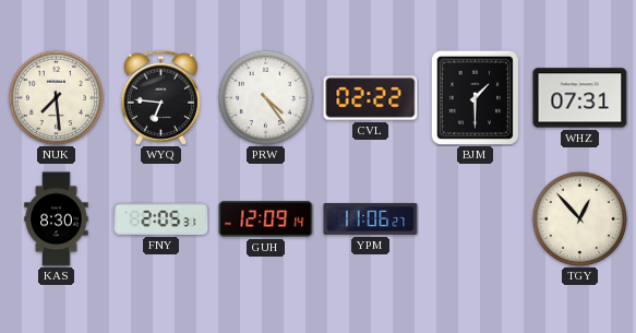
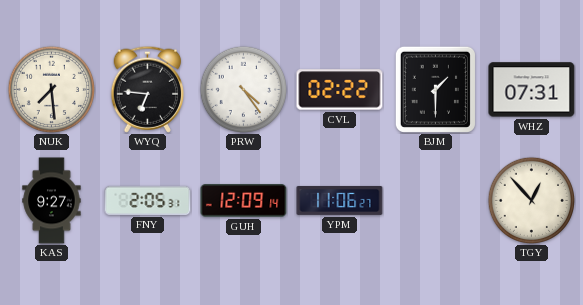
KAS: 8:30 -> 9:27
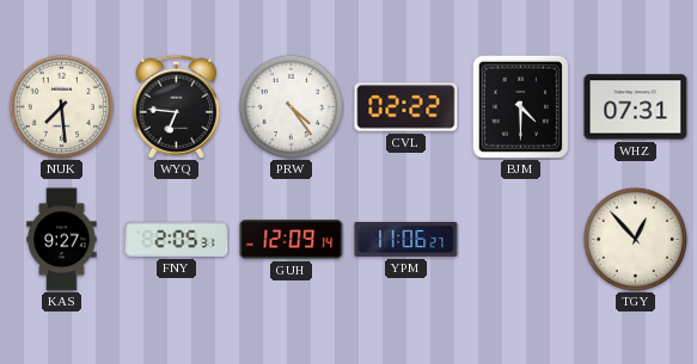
BJM: 1:30 -> 4:30
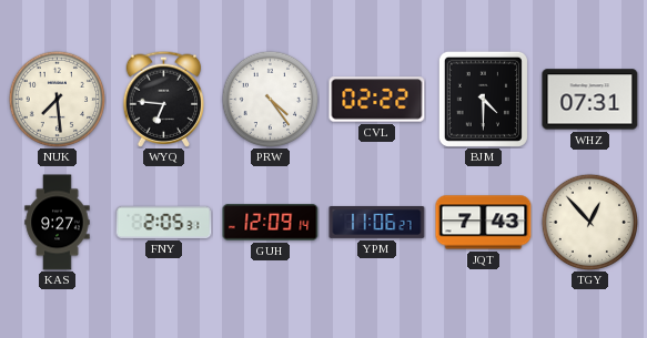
JQT: none -> 7:43
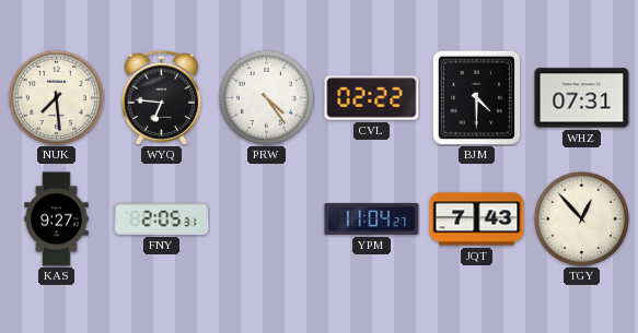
GUH: 12:09 -> none
YPM: 11:06 -> 11:04
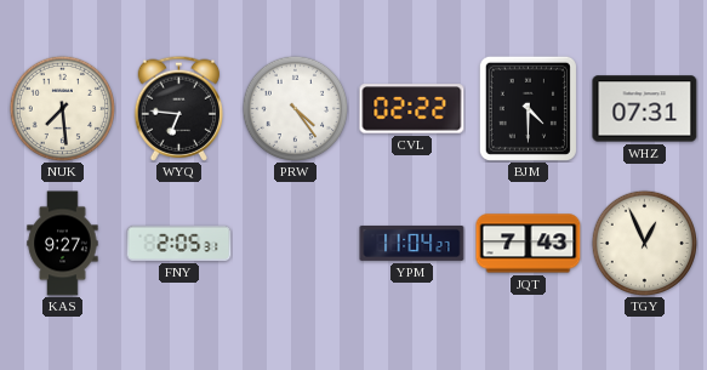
TGY: 12:53 -> 12:56
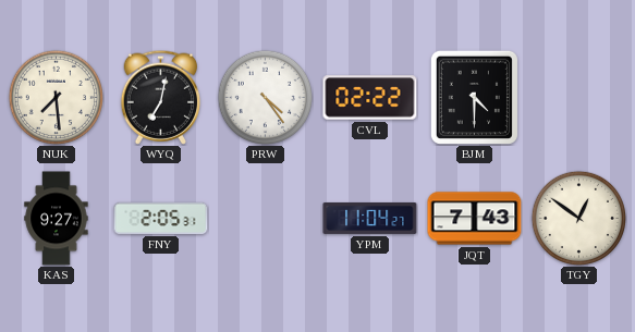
WYQ: 6:46 -> 7:02
WHZ: 07:31 -> none
TGY: 12:56 -> 12:51
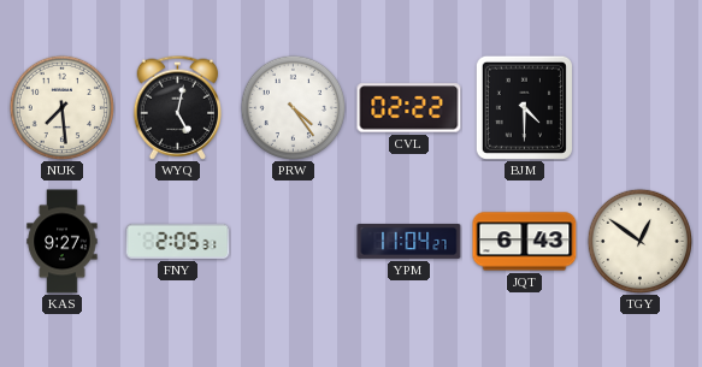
WYQ: 7:02 -> 5:02
JQT: 7:43 -> 6:43
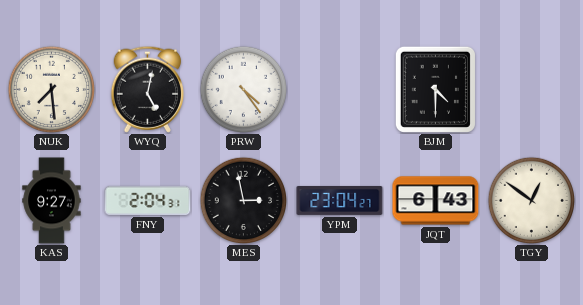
CVL: 02:22 -> none
FNY: 2:05 -> 2:04
MES: none -> 2:58
YPM: 11:04 -> 23:04
